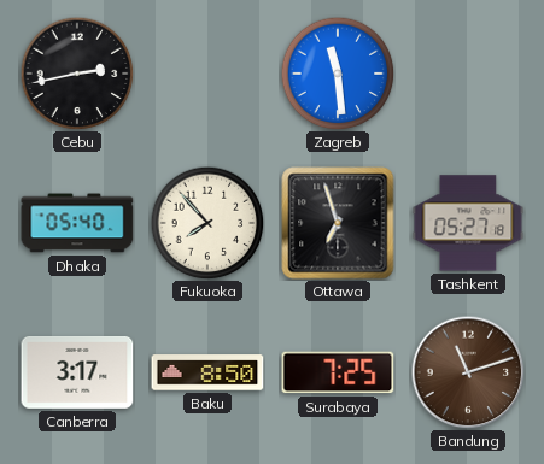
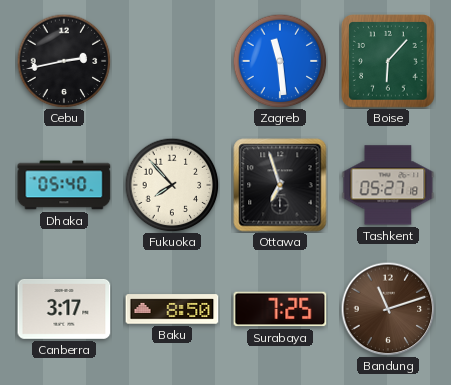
Boise: none -> 6:07
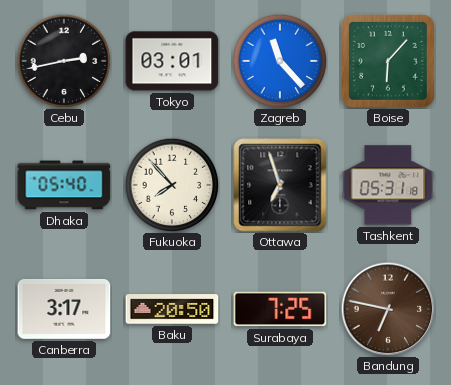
Tokyo: none -> 03:01
Zagreb: 11:29 -> 11:23
Tashkent: 05:27 -> 05:31
Baku: 8:50 -> 20:50
Bandung: 11:12 -> 6:47
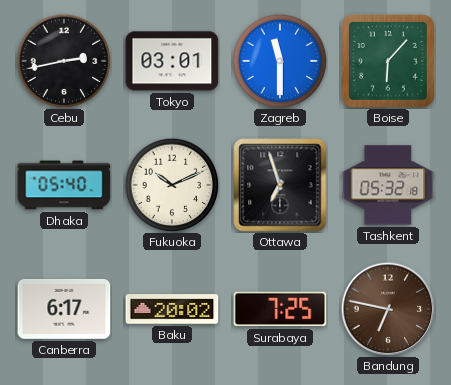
Zagreb: 11:23 -> 11:30
Fukuoka: 7:53 -> 10:11
Tashkent: 05:31 -> 05:32
Canberra: 3:17 -> 6:17
Baku: 20:50 -> 20:02
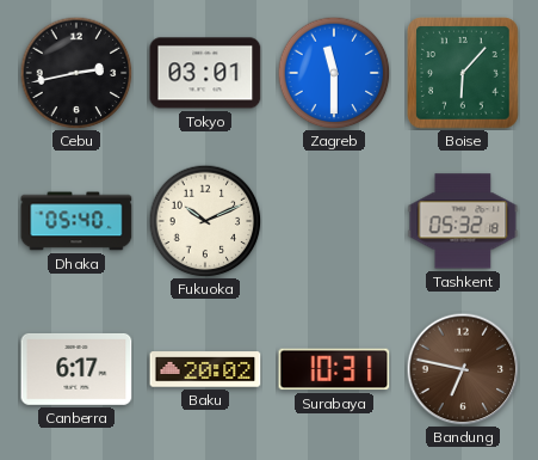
Ottawa: 6:57 -> none
Surabaya: 7:25 -> 10:31
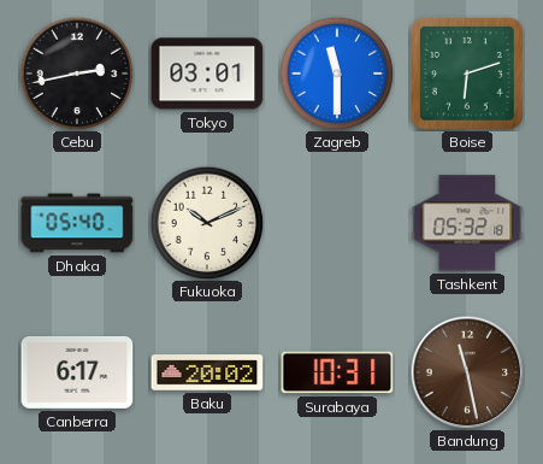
Boise: 6:07 -> 6:12
Bandung: 6:47 -> 11:28
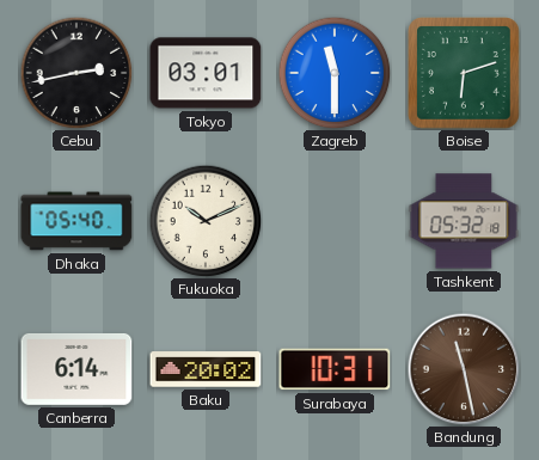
Canberra: 6:17 -> 6:14
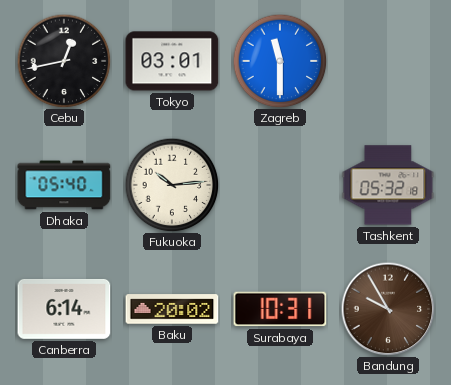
Cebu: 2:43 -> 12:43
Boise: 6:12 -> none
Fukuoka: 10:11 -> 10:14
Bandung: 11:28 -> 9:55
